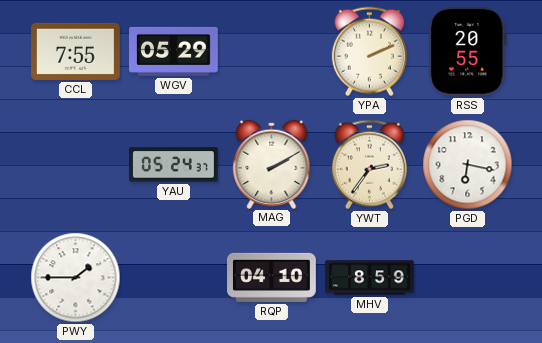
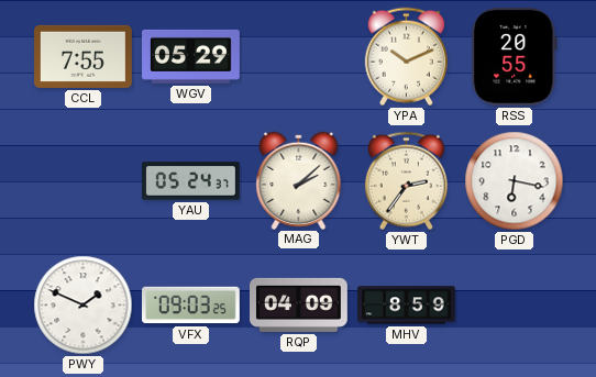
YPA: 2:11 -> 10:11
MAG: 2:10 -> 2:08
PWY: 1:45 -> 1:49
VFX: none -> 09:03
RQP: 04:10 -> 04:09
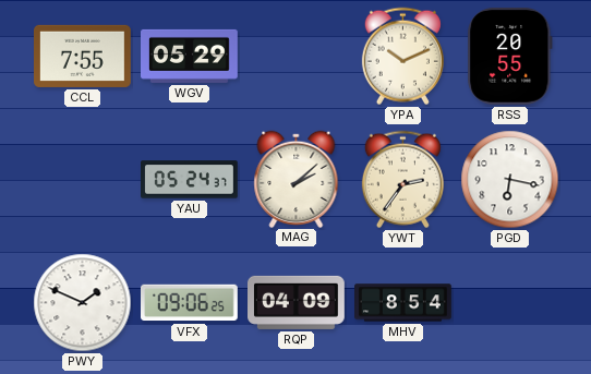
VFX: 09:03 -> 09:06
MHV: 8:59 -> 8:54
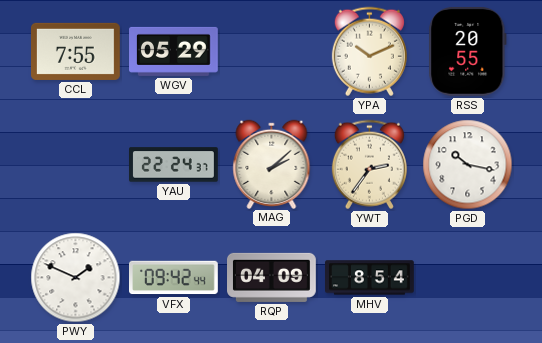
YAU: 05:24 -> 22:24
PGD: 6:17 -> 10:17
VFX: 09:06 -> 09:42
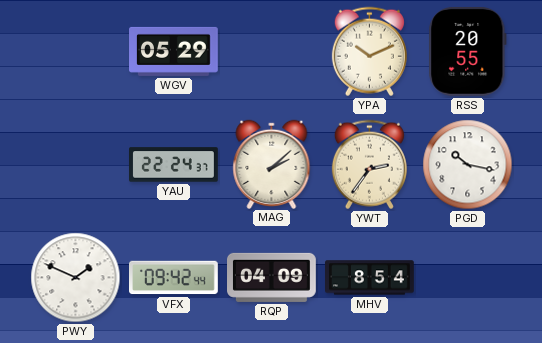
CCL: 7:55 -> none
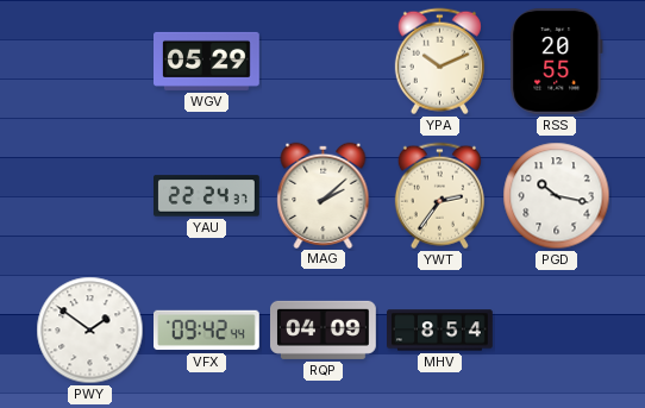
PWY: 1:49 -> 1:51
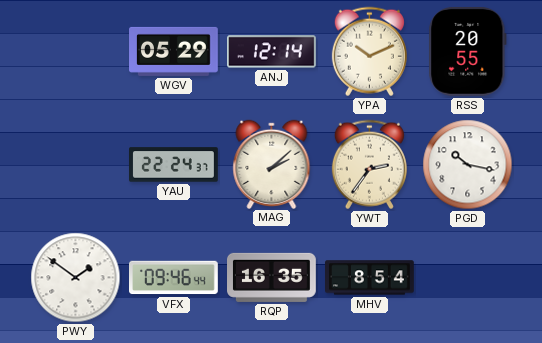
ANJ: none -> 12:14
VFX: 09:42 -> 09:46
RQP: 04:09 -> 16:35
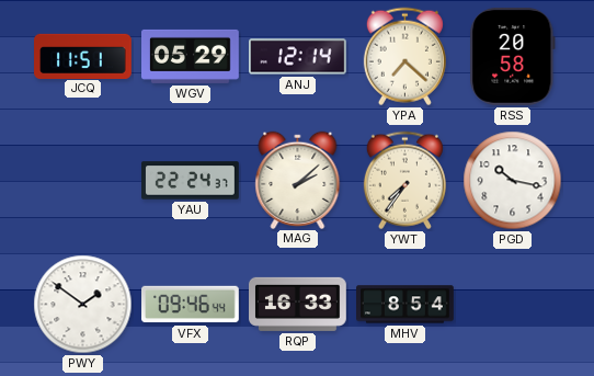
JCQ: none -> 11:51
YPA: 10:11 -> 7:22
RSS: 20:55 -> 20:58
YWT: 2:36 -> 7:36
RQP: 16:35 -> 16:33
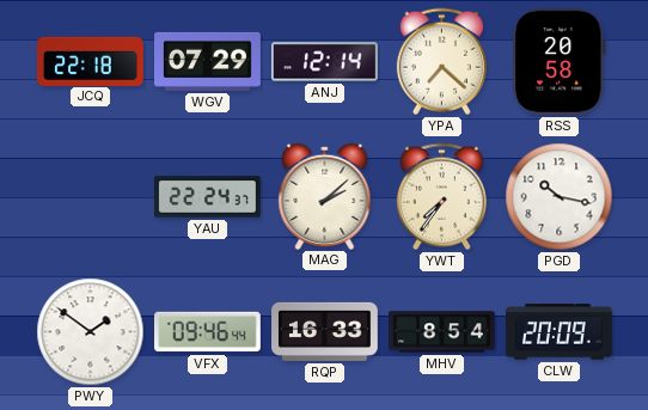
JCQ: 11:51 -> 22:18
WGV: 05:29 -> 07:29
CLW: none -> 20:09
